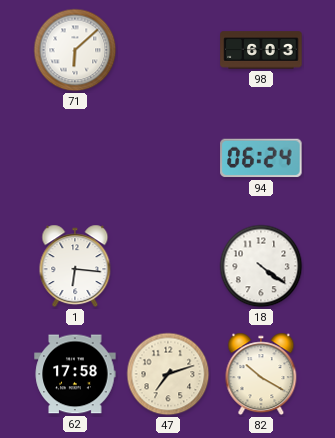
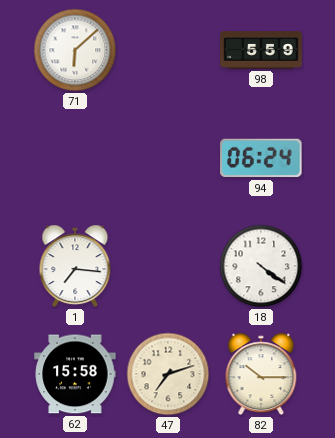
98: 6:03 -> 5:59
1: 6:16 -> 7:16
62: 17:58 -> 15:58
82: 10:20 -> 10:15
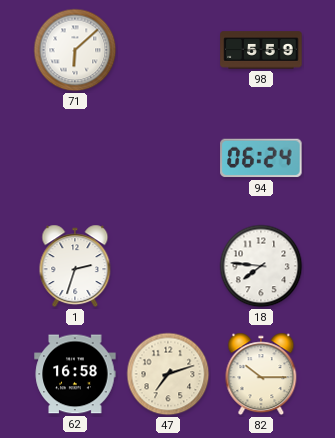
1: 7:16 -> 2:33
18: 4:21 -> 7:46
62: 15:58 -> 16:58
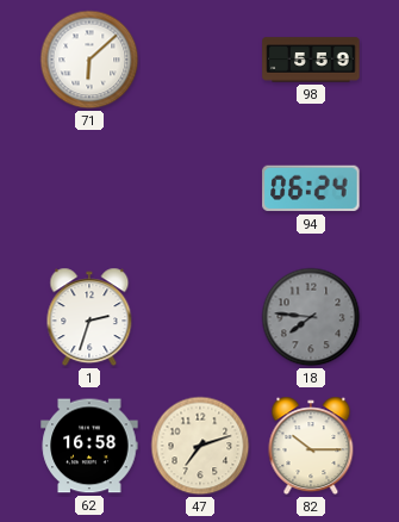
18 dial: white -> grey
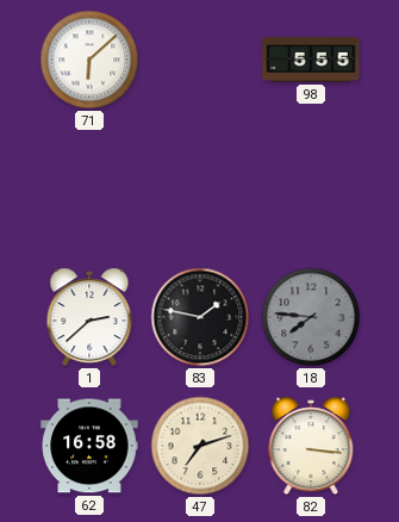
98: 5:59 -> 5:55
94: 06:24 -> none
1: 2:33 -> 2:38
83: none -> 1:47
82: 10:15 -> 3:16
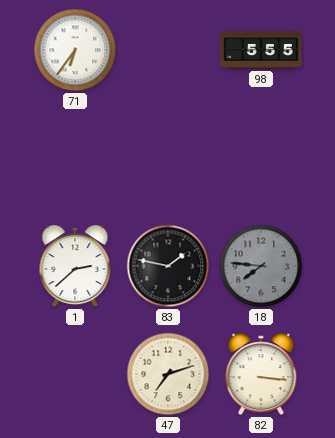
71: 6:08 -> 6:36
62: 16:58 -> none
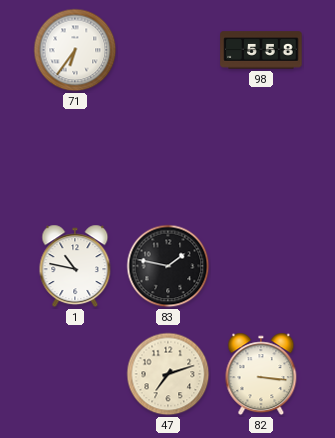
98: 5:55 -> 5:58
1: 2:38 -> 10:47
18: 7:46 -> none
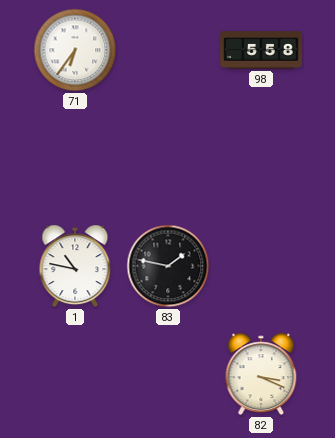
47: 7:12 -> none
82: 3:16 -> 3:19
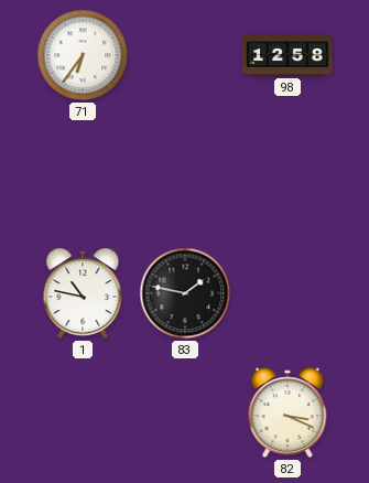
98: 5:58 -> 12:58
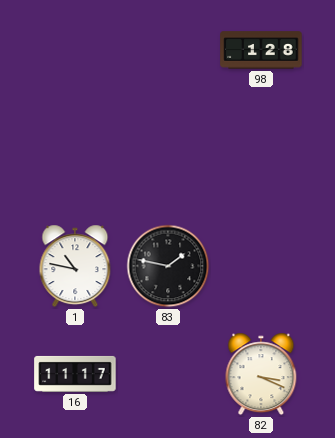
71: 6:36 -> none
98: 12:58 -> 1:28
16: none -> 11:17
